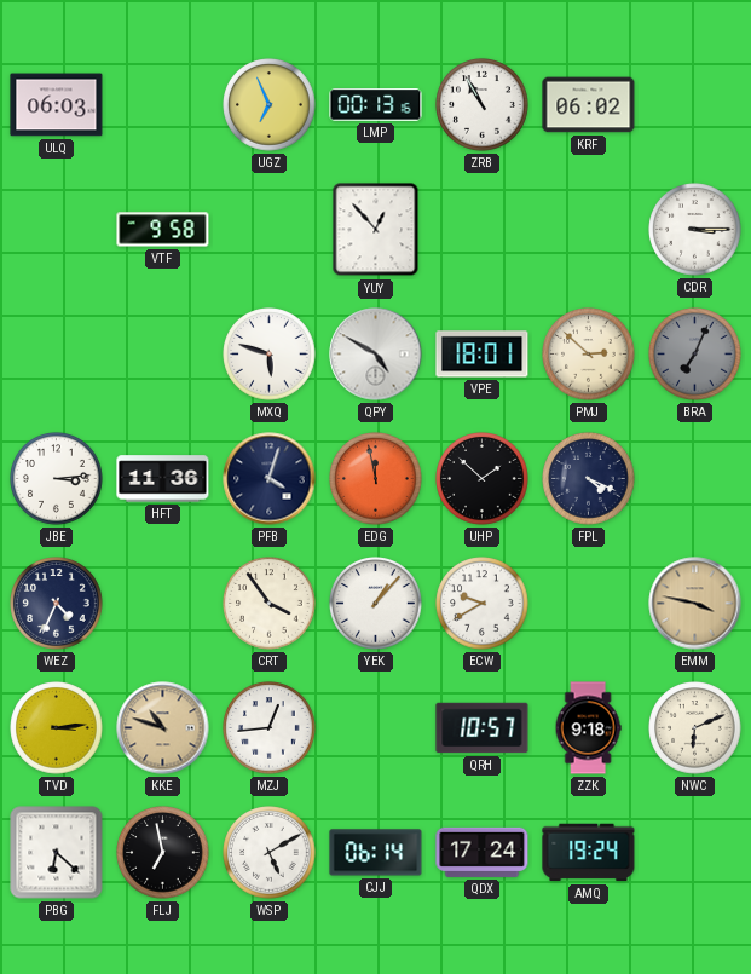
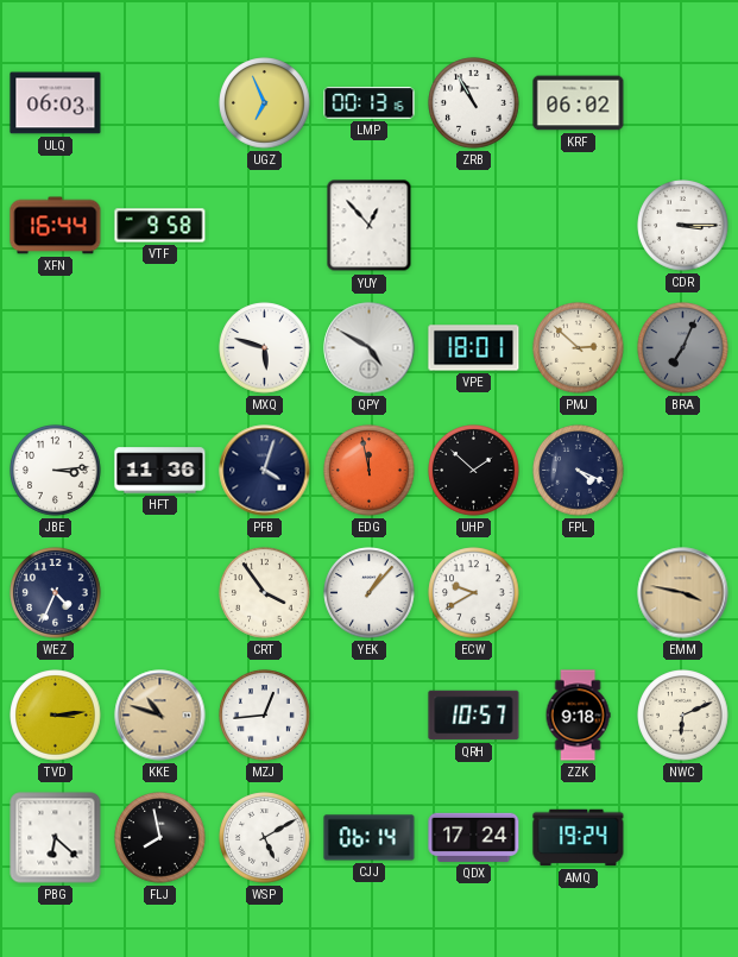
XFN: none -> 16:44
FLJ: 6:58 -> 7:58
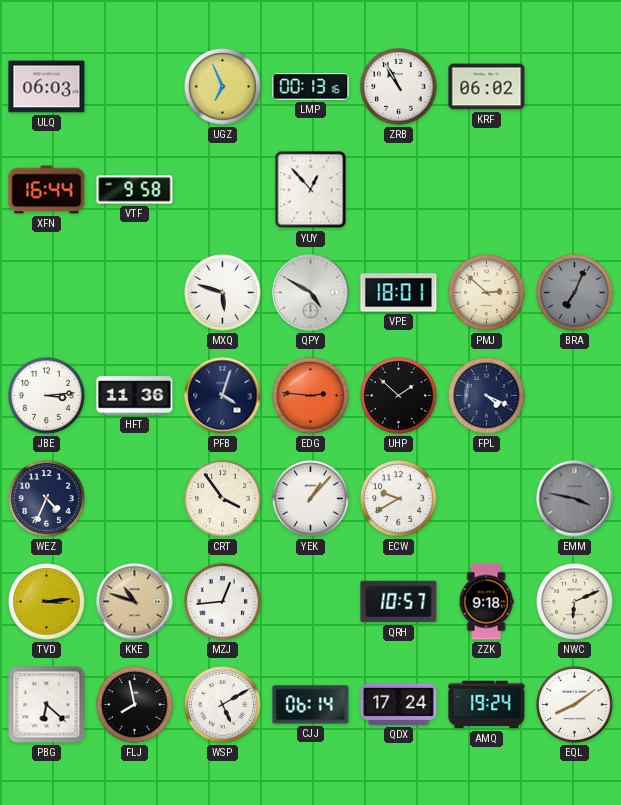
CDR: 3:15 -> none
EDG: 11:58 -> 2:46
EMM dial: champagne -> grey
EQL: none -> 8:09
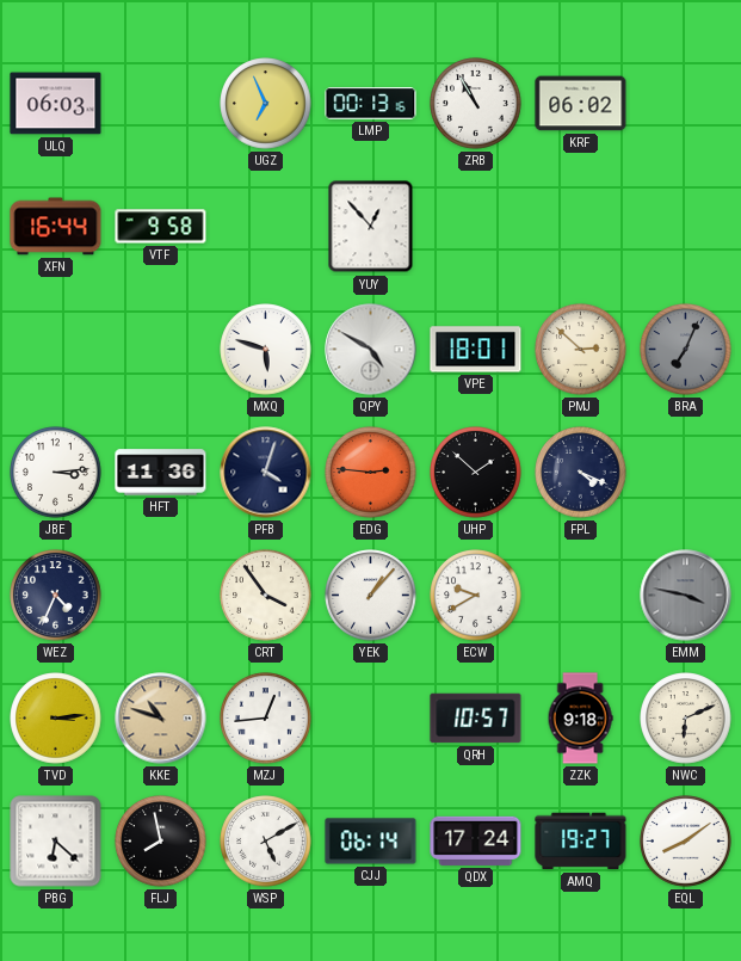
AMQ: 19:24 -> 19:27
